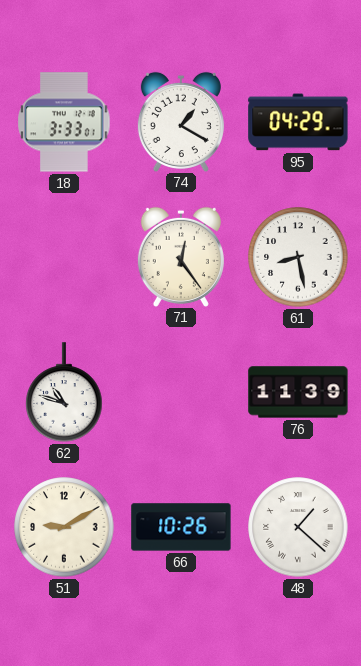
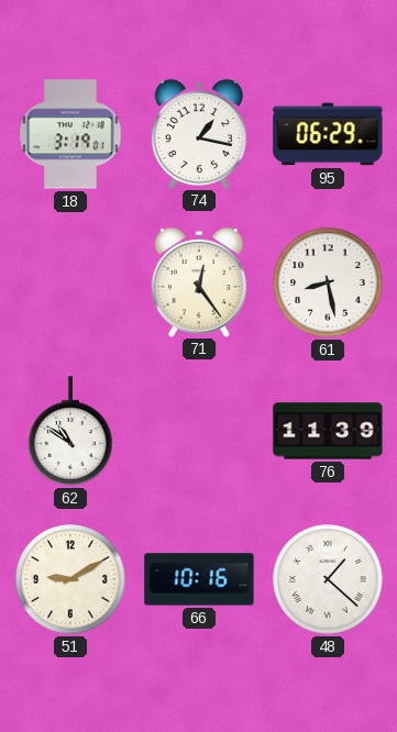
18: 3:33 -> 3:19
74: 1:20 -> 1:17
95: 04:29 -> 06:29
62: 10:48 -> 10:51
66: 10:26 -> 10:16
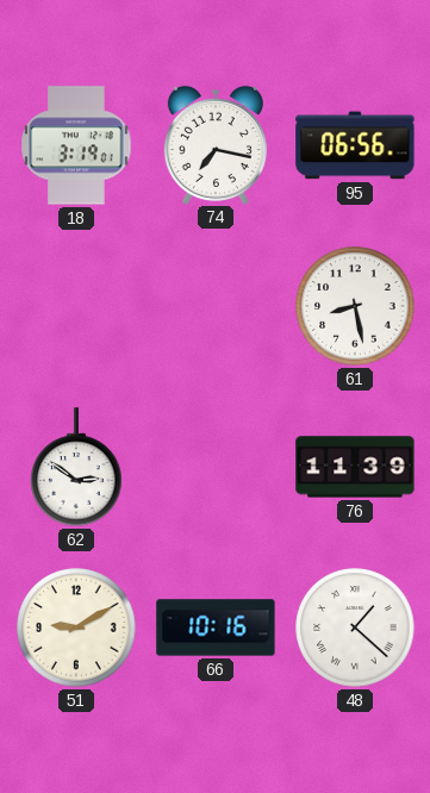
74: 1:17 -> 7:17
95: 06:29 -> 06:56
71: 12:24 -> none
62: 10:51 -> 2:51
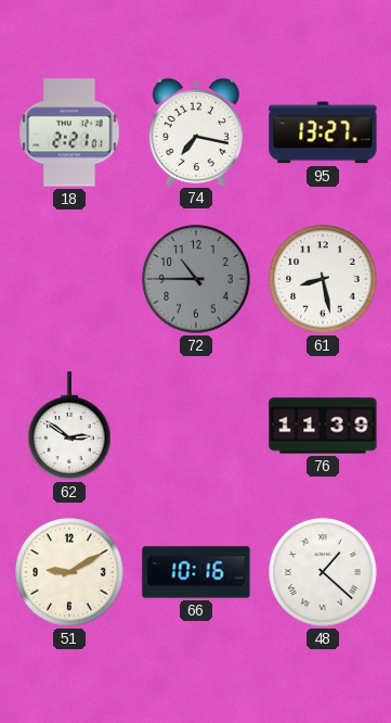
18: 3:19 -> 2:21
95: 06:56 -> 13:27
72: none -> 10:45
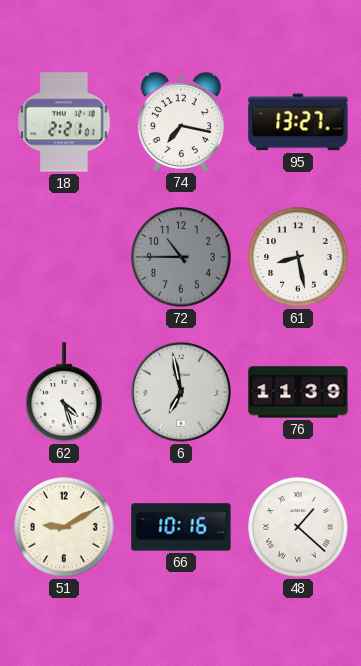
62: 2:51 -> 4:27
6: none -> 6:58
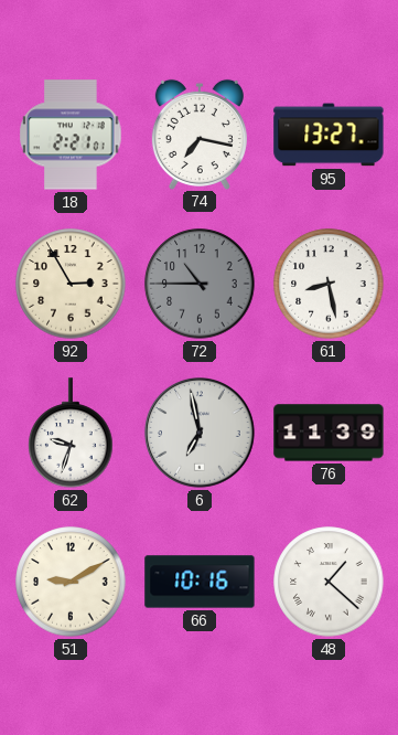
92: none -> 2:55
62: 4:27 -> 9:33
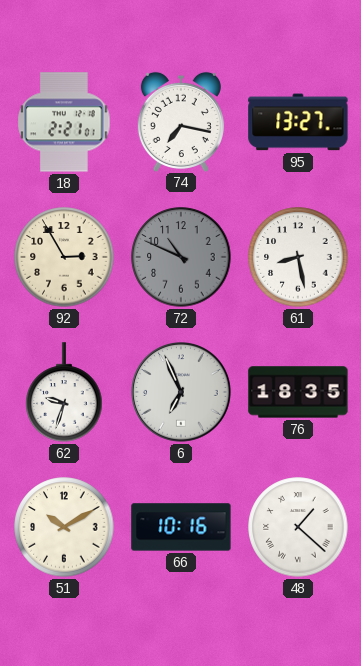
72: 10:45 -> 10:49
6: 6:58 -> 6:56
76: 11:39 -> 18:35
51: 9:10 -> 10:10
